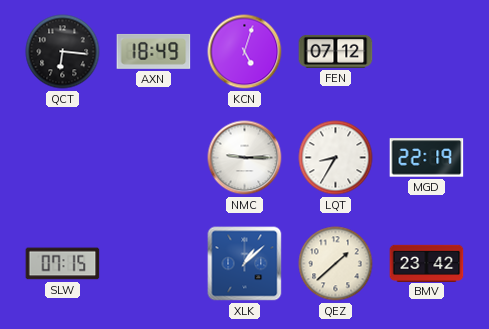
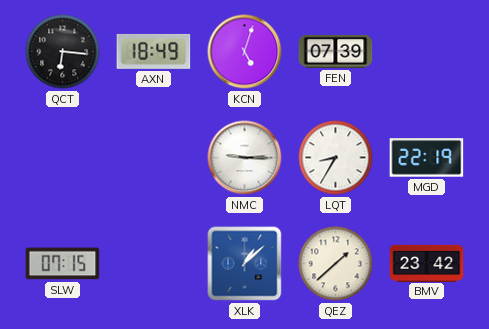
FEN: 07:12 -> 07:39
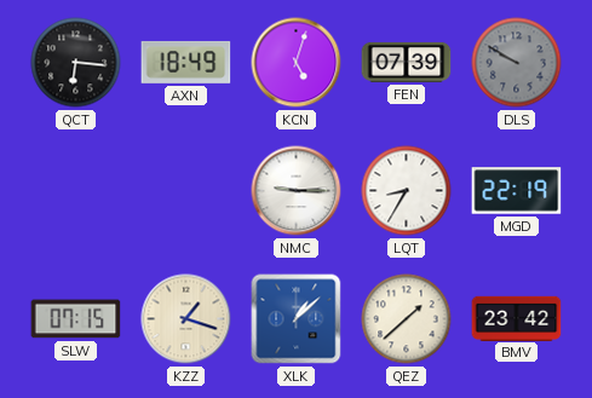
DLS: none -> 9:50
KZZ: none -> 1:18
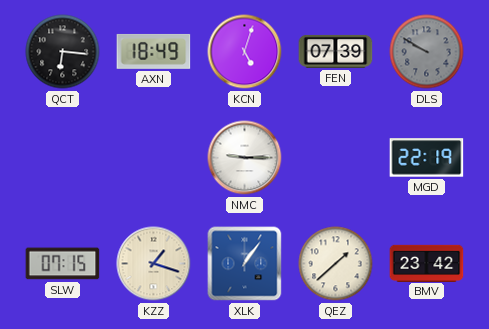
LQT: 8:35 -> none
XLK: 1:08 -> 1:06
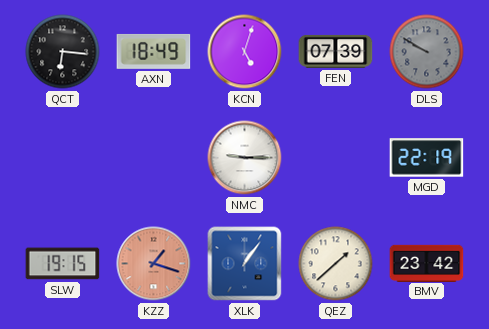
SLW: 07:15 -> 19:15
KZZ dial: cream -> salmon
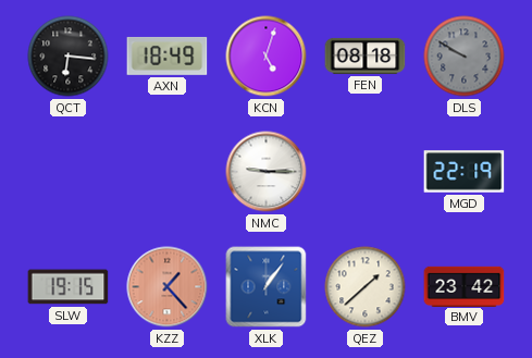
FEN: 07:39 -> 08:18
KZZ: 1:18 -> 1:23
